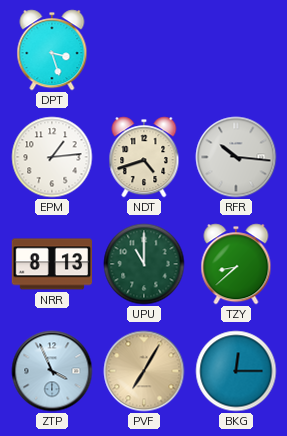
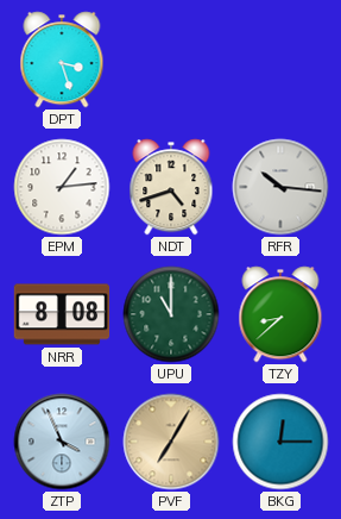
NRR: 8:13 -> 8:08
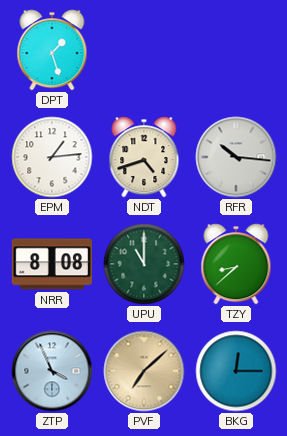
DPT: 3:27 -> 1:27
PVF: 7:05 -> 7:08
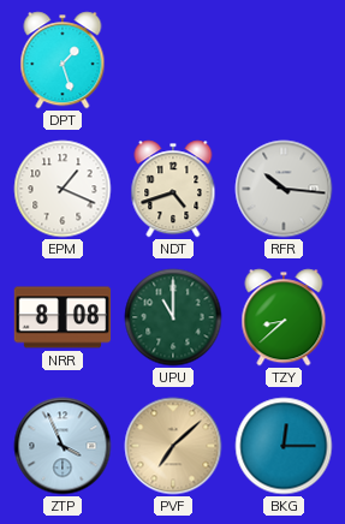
EPM: 1:14 -> 1:19
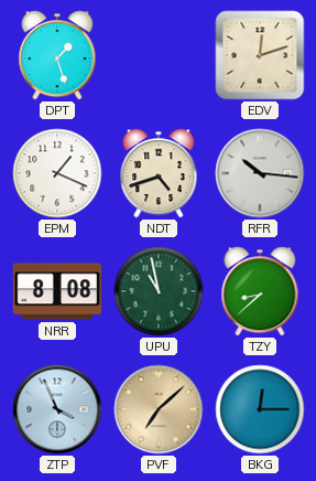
EDV: none -> 12:12
UPU: 11:00 -> 10:58
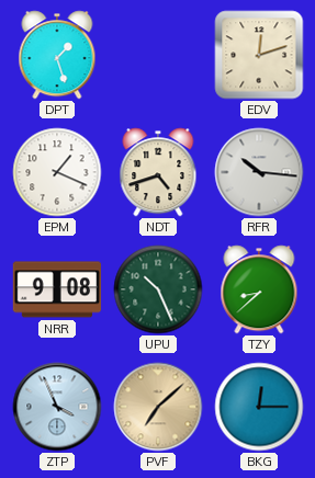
NRR: 8:08 -> 9:08
UPU: 10:58 -> 10:26
